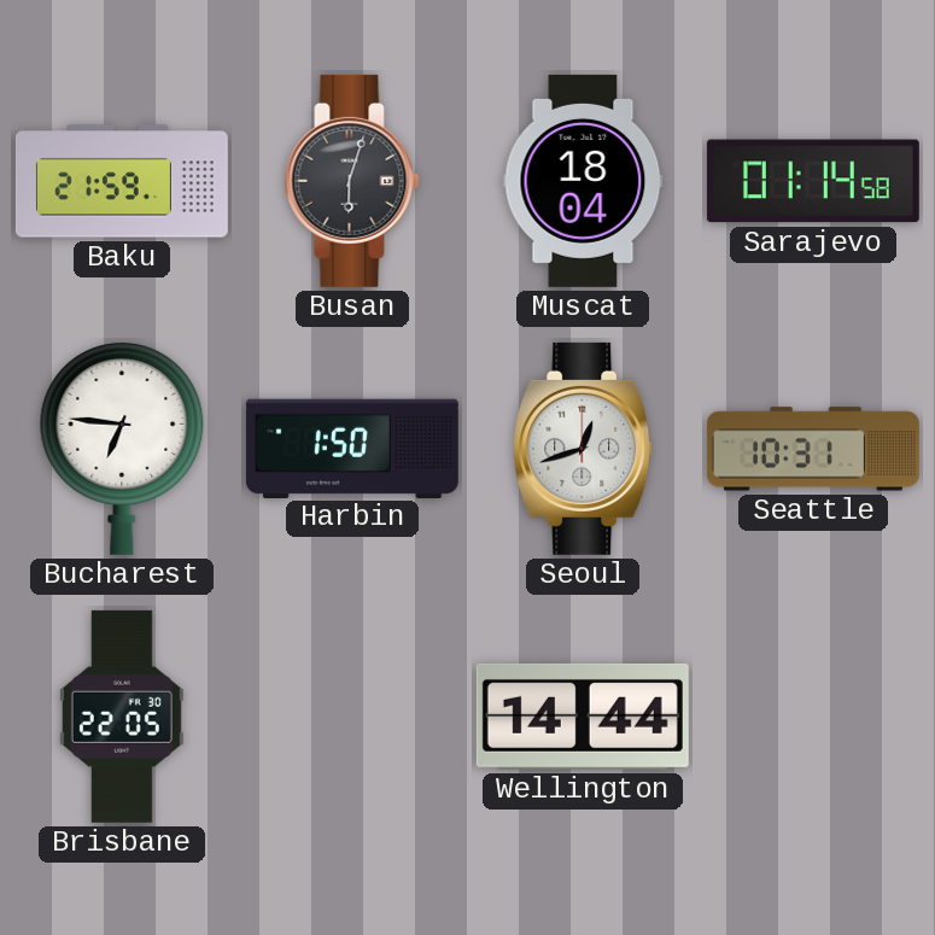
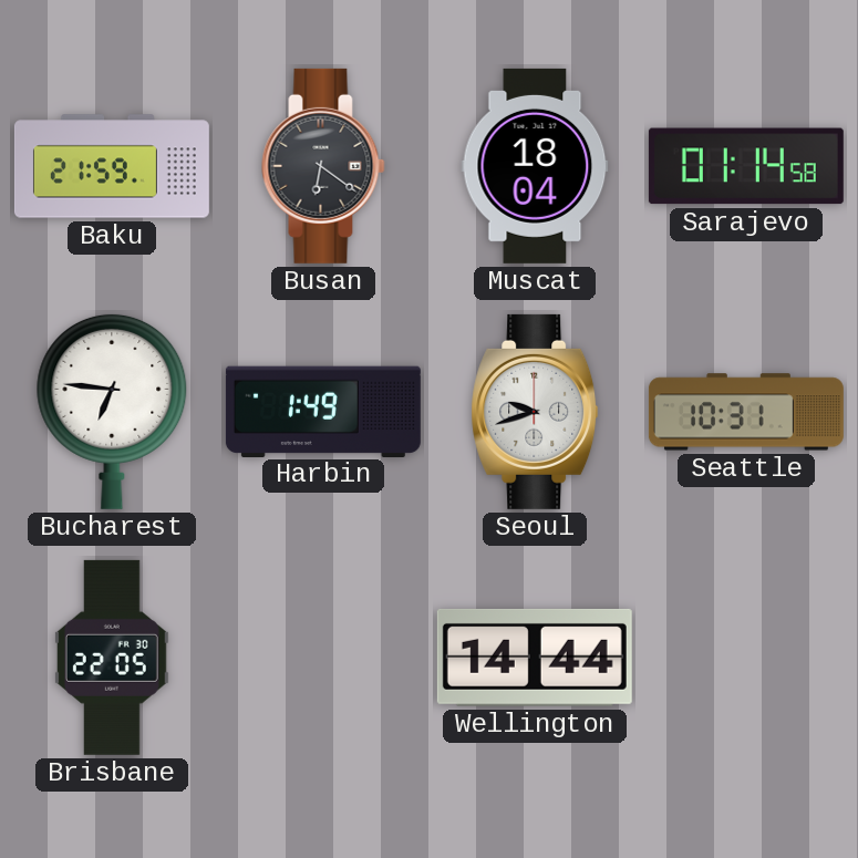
Busan: 6:03 -> 6:21
Harbin: 1:50 -> 1:49
Seoul: 12:42 -> 9:42
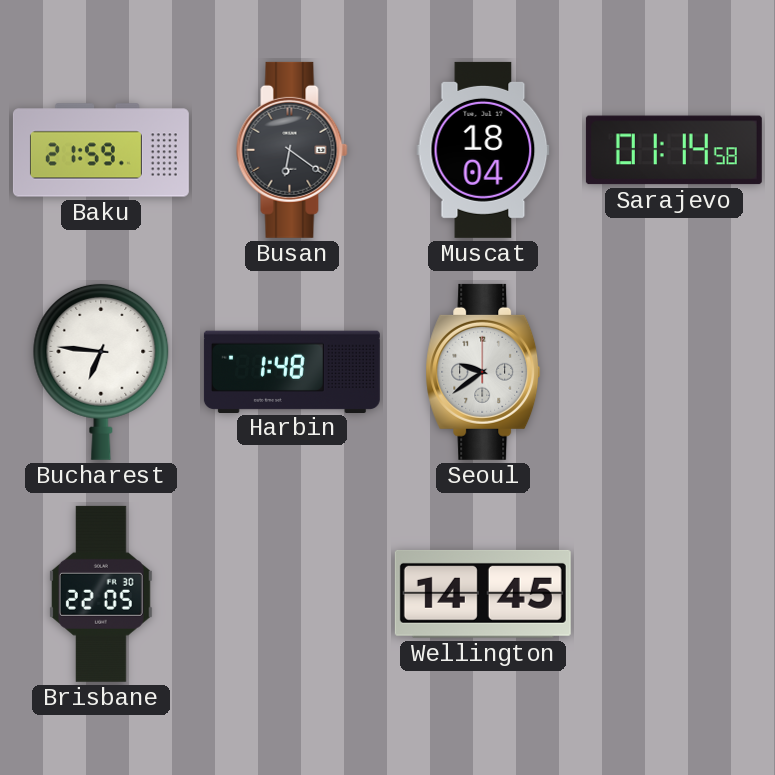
Harbin: 1:49 -> 1:48
Seoul: 9:42 -> 9:39
Seattle: 10:31 -> none
Wellington: 14:44 -> 14:45
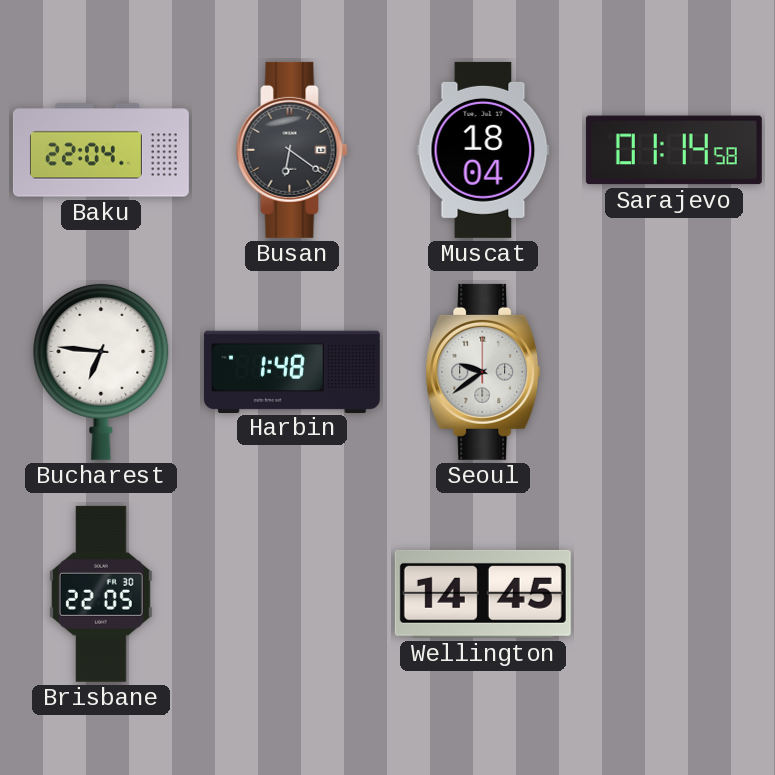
Baku: 21:59 -> 22:04
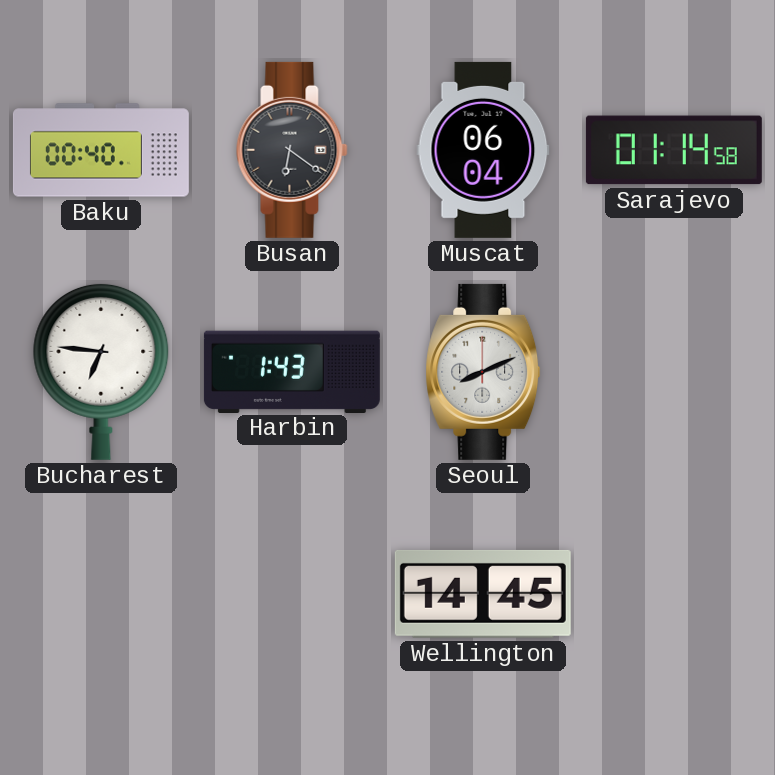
Baku: 22:04 -> 00:40
Muscat: 18:04 -> 06:04
Harbin: 1:48 -> 1:43
Seoul: 9:39 -> 8:11
Brisbane: 22:05 -> none
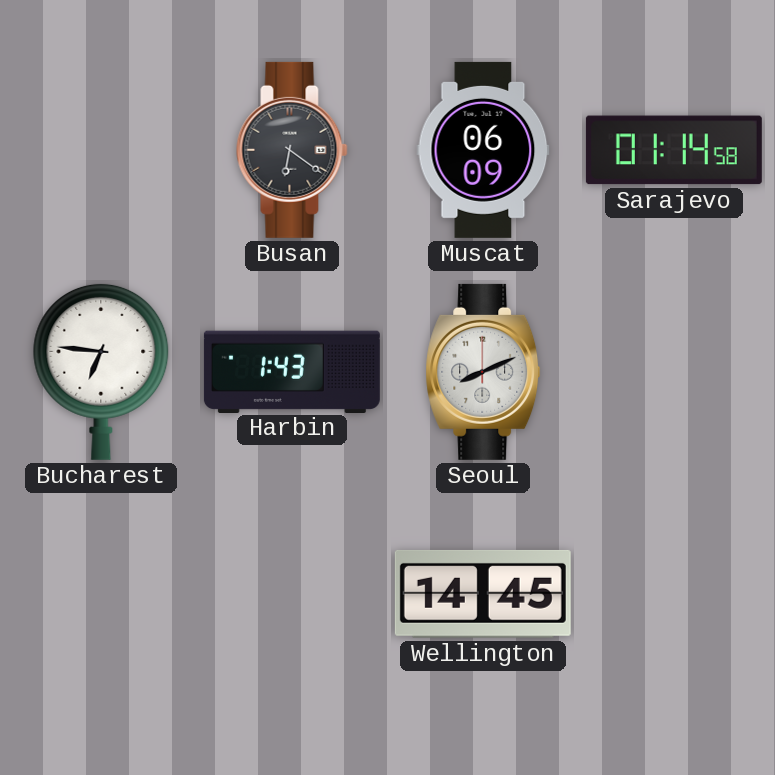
Baku: 00:40 -> none
Muscat: 06:04 -> 06:09
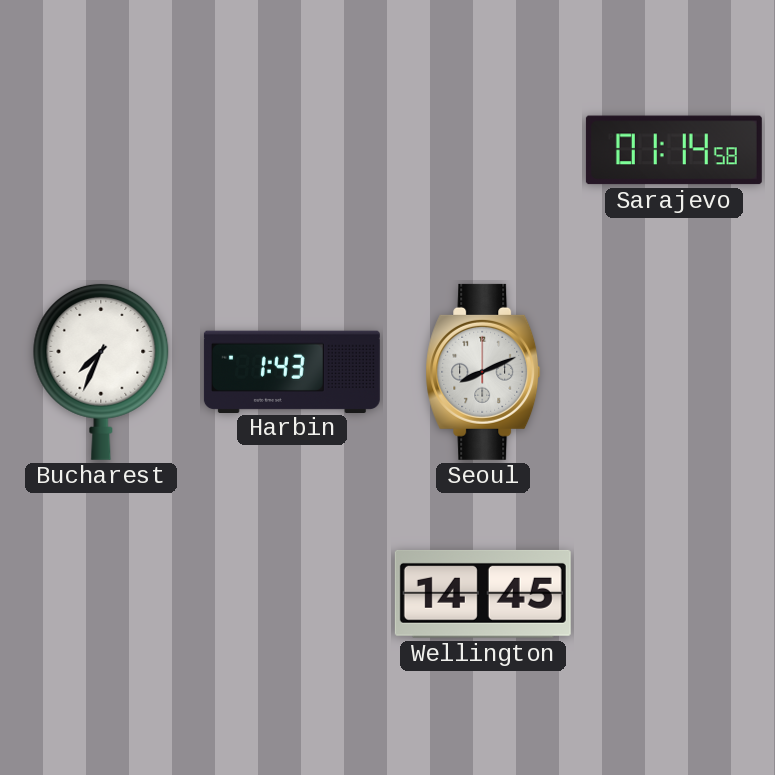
Busan: 6:21 -> none
Muscat: 06:09 -> none
Bucharest: 6:46 -> 7:34
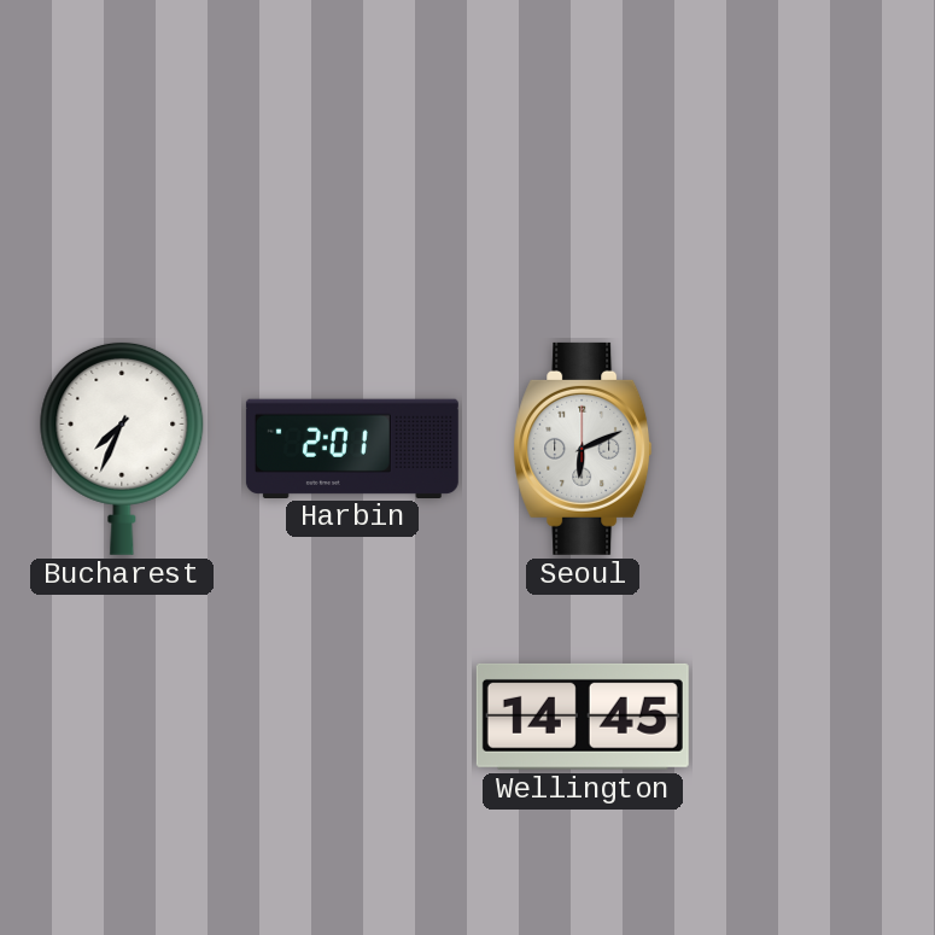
Sarajevo: 01:14 -> none
Harbin: 1:43 -> 2:01
Seoul: 8:11 -> 6:11
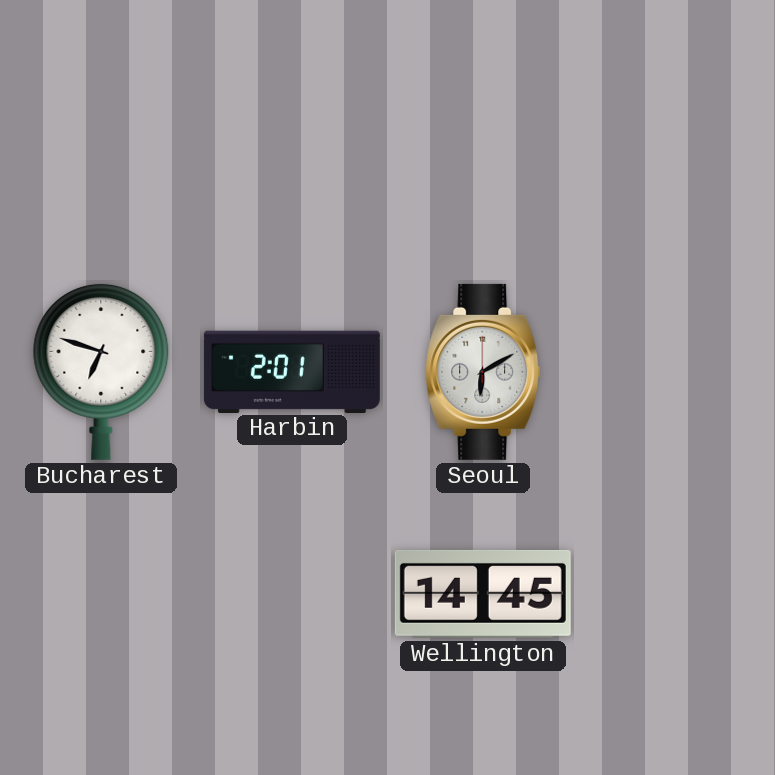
Bucharest: 7:34 -> 6:48
Seoul: 6:11 -> 6:10
